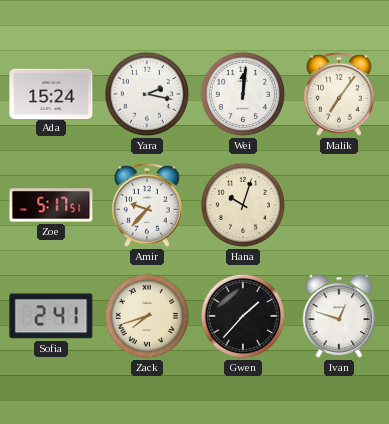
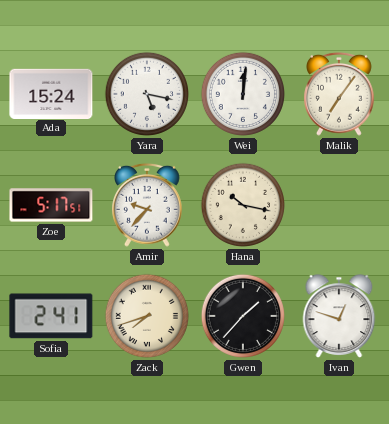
Yara: 2:17 -> 5:17
Hana: 10:03 -> 10:17
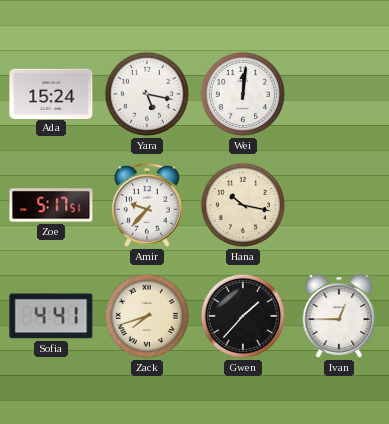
Malik: 7:06 -> none
Sofia: 2:41 -> 4:41
Ivan: 12:48 -> 12:45
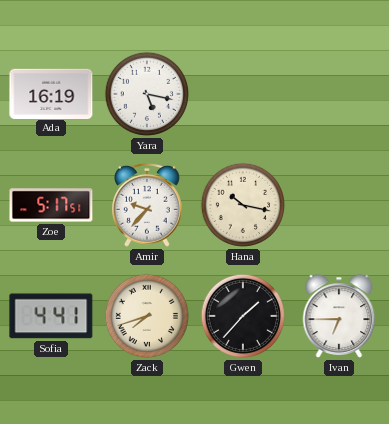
Ada: 15:24 -> 16:19
Wei: 12:01 -> none
Ivan: 12:45 -> 6:45
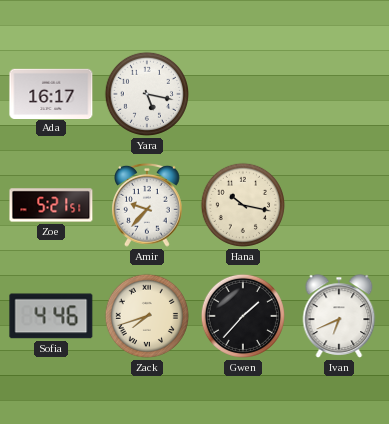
Ada: 16:19 -> 16:17
Zoe: 5:17 -> 5:21
Sofia: 4:41 -> 4:46
Ivan: 6:45 -> 6:41
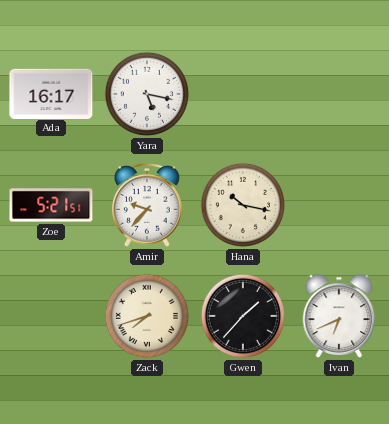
Sofia: 4:46 -> none
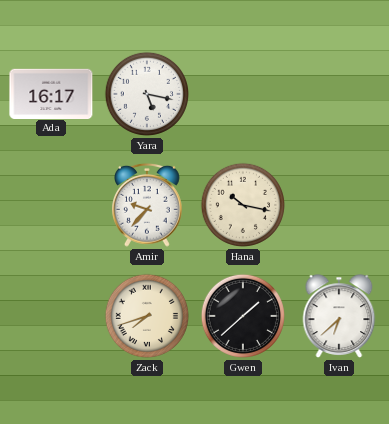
Zoe: 5:21 -> none
Gwen: 1:37 -> 1:38
Ivan: 6:41 -> 6:38
